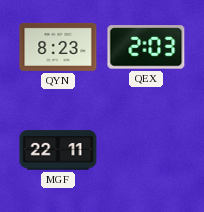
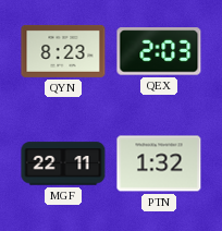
PTN: none -> 1:32
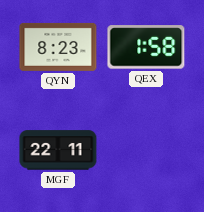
QEX: 2:03 -> 1:58
PTN: 1:32 -> none
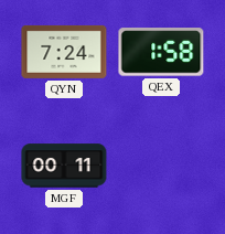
QYN: 8:23 -> 7:24
MGF: 22:11 -> 00:11
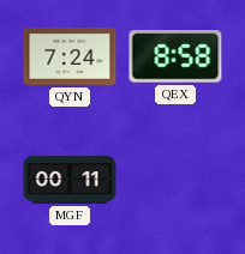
QEX: 1:58 -> 8:58
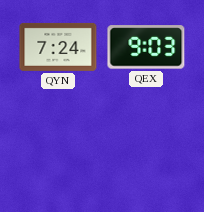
QEX: 8:58 -> 9:03
MGF: 00:11 -> none
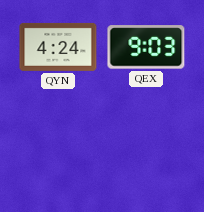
QYN: 7:24 -> 4:24
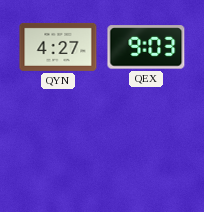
QYN: 4:24 -> 4:27
